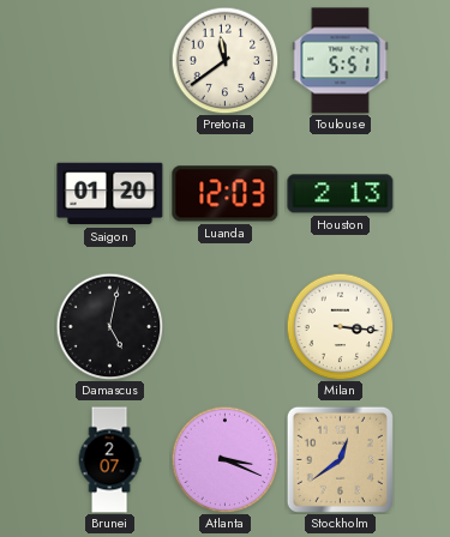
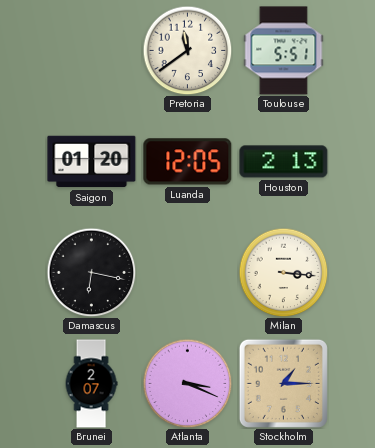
Luanda: 12:03 -> 12:05
Damascus: 5:02 -> 6:17
Stockholm: 12:39 -> 1:15
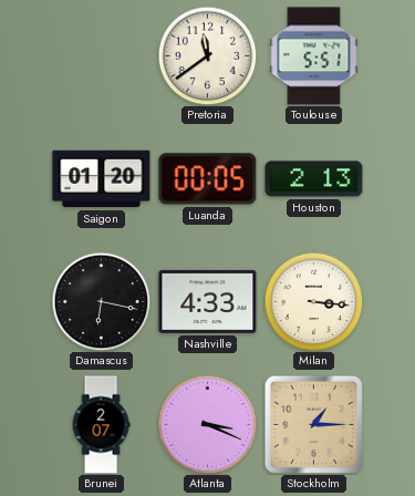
Luanda: 12:05 -> 00:05
Nashville: none -> 4:33
